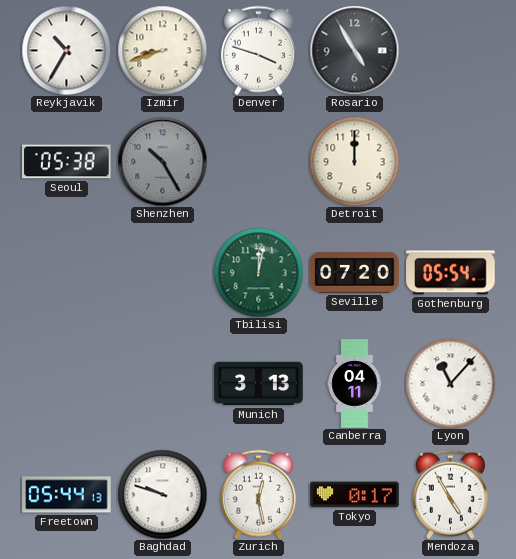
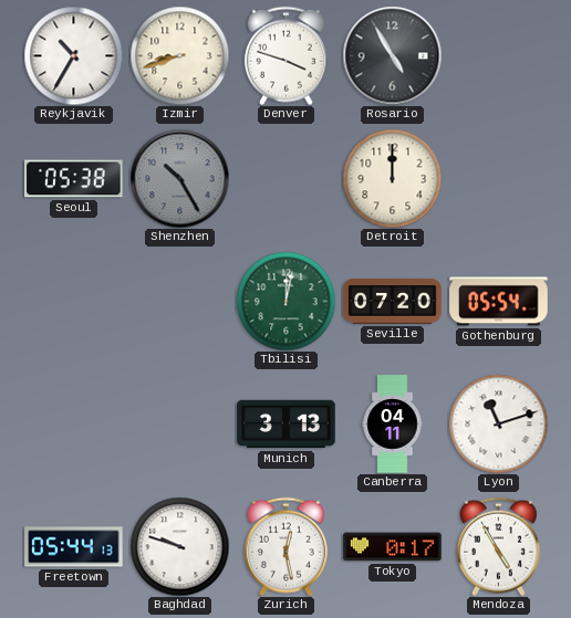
Lyon: 11:07 -> 11:12
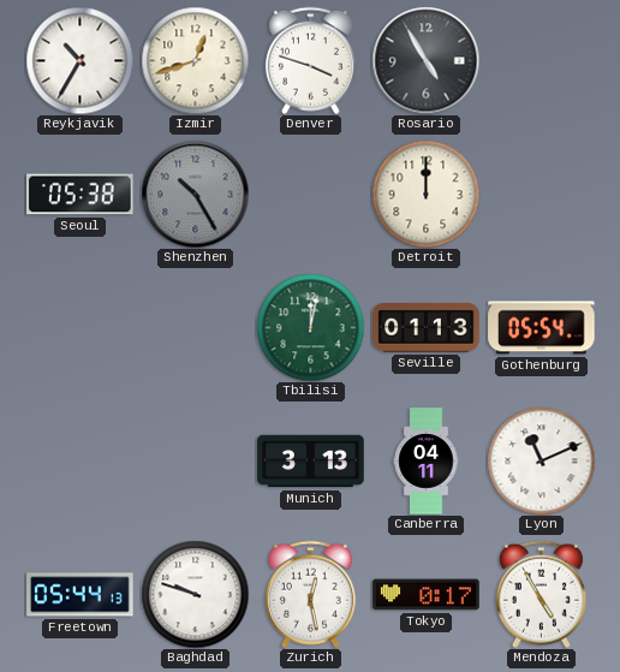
Izmir: 8:42 -> 12:42
Seville: 07:20 -> 01:13
Lyon: 11:12 -> 11:11
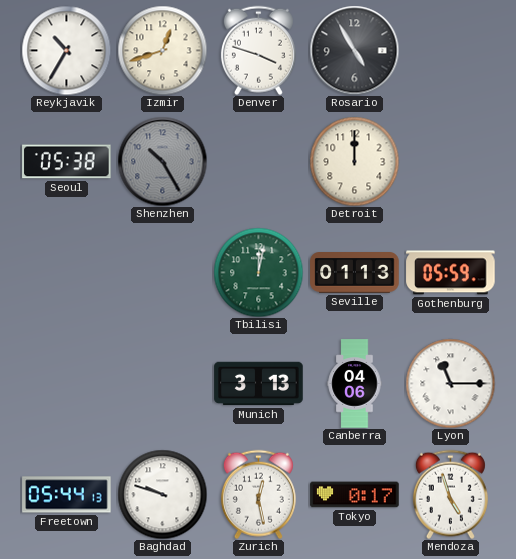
Gothenburg: 05:54 -> 05:59
Canberra: 04:11 -> 04:06
Lyon: 11:11 -> 11:15
Mendoza: 4:55 -> 4:57
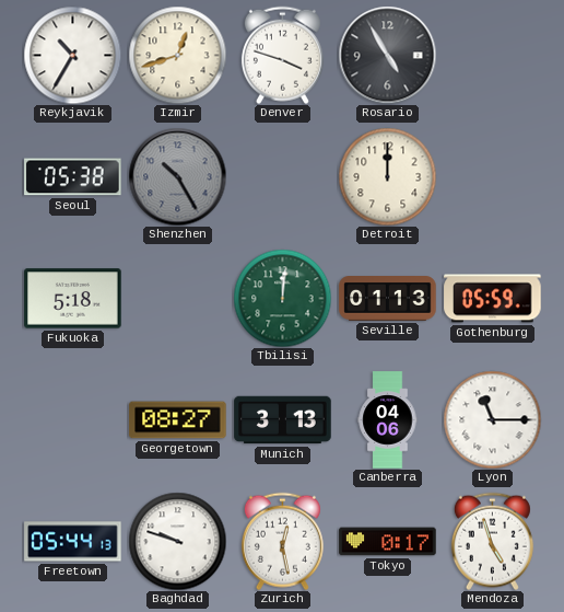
Fukuoka: none -> 5:18
Tbilisi: 12:02 -> 12:01
Georgetown: none -> 08:27
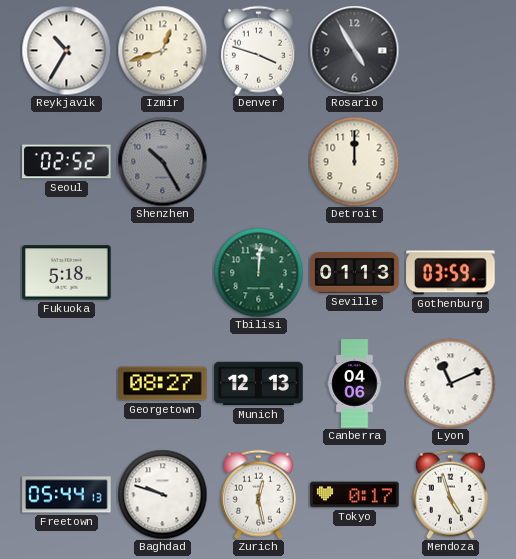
Seoul: 05:38 -> 02:52
Gothenburg: 05:59 -> 03:59
Munich: 3:13 -> 12:13
Lyon: 11:15 -> 11:11
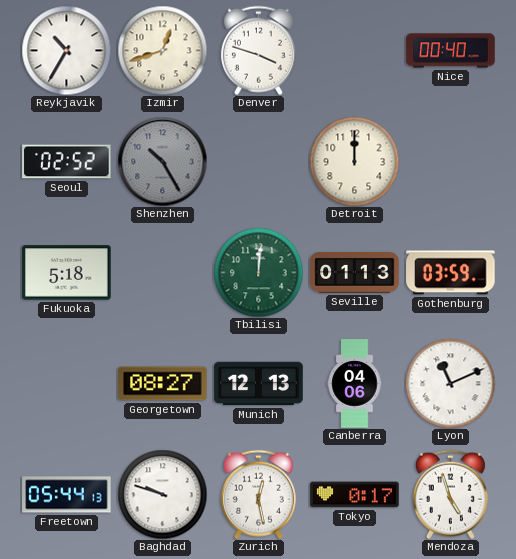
Rosario: 4:55 -> none
Nice: none -> 00:40
